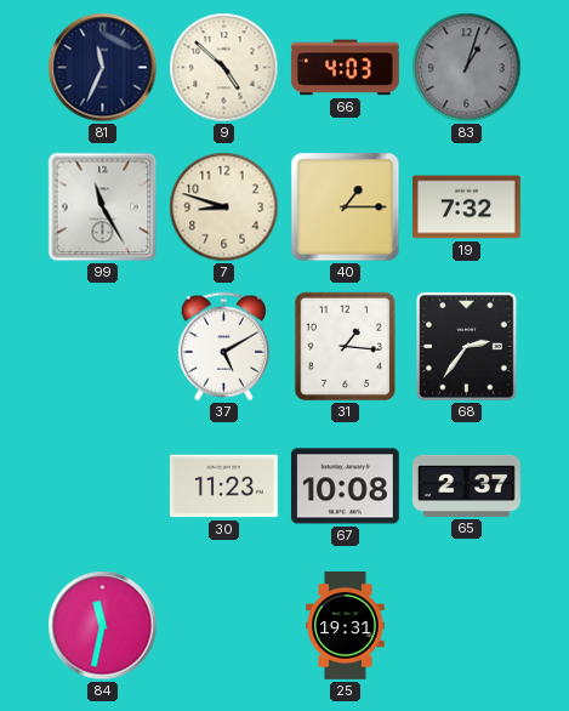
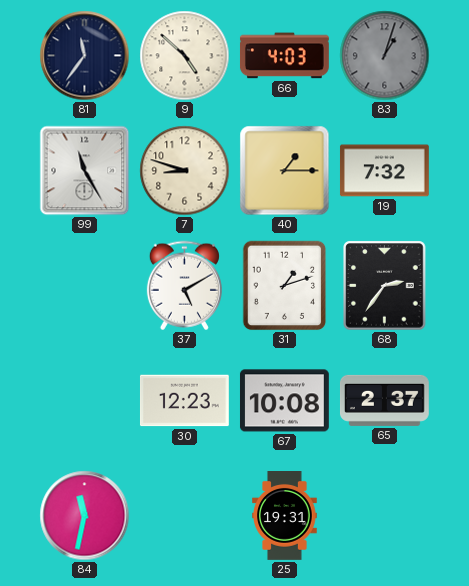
81: 11:34 -> 11:36
31: 1:16 -> 1:12
30: 11:23 -> 12:23
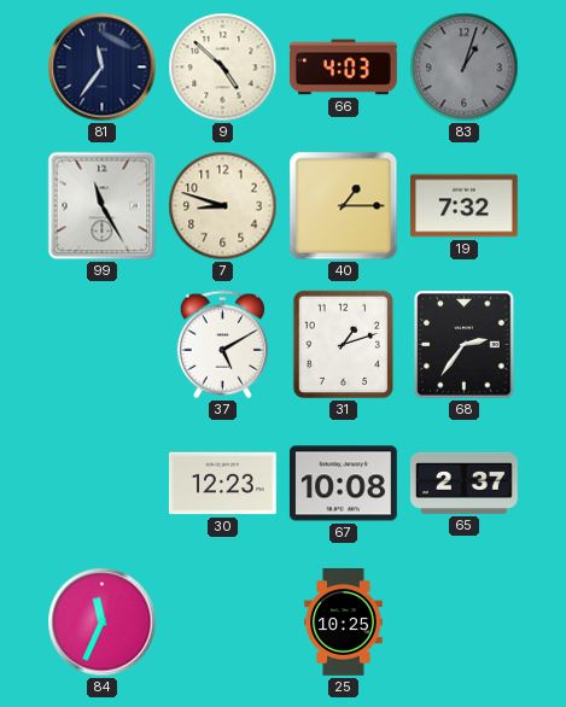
84: 11:32 -> 11:34
25: 19:31 -> 10:25
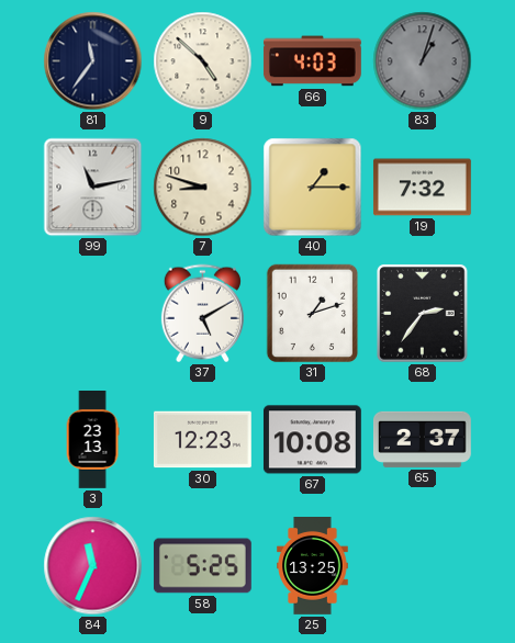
99: 11:25 -> 11:13
3: none -> 23:13
58: none -> 5:25
25: 10:25 -> 13:25
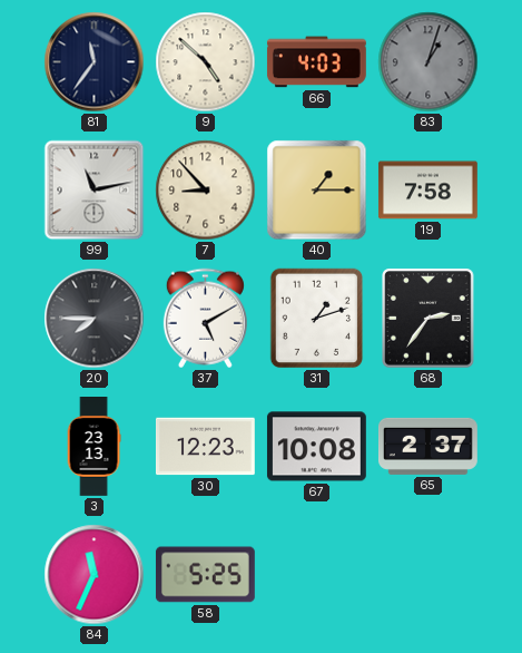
7: 8:48 -> 8:53
19: 7:32 -> 7:58
20: none -> 7:45
25: 13:25 -> none
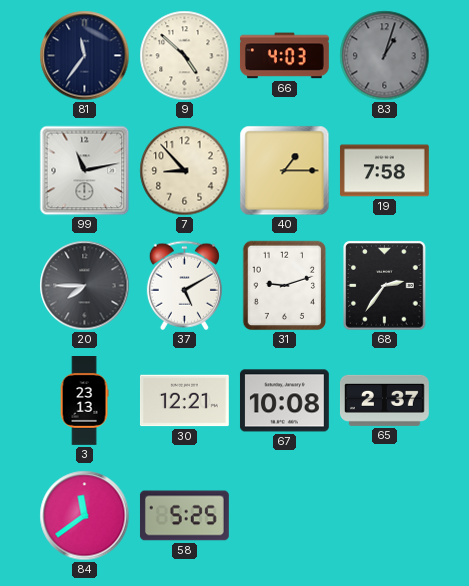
31: 1:12 -> 9:12
30: 12:23 -> 12:21
84: 11:34 -> 11:39
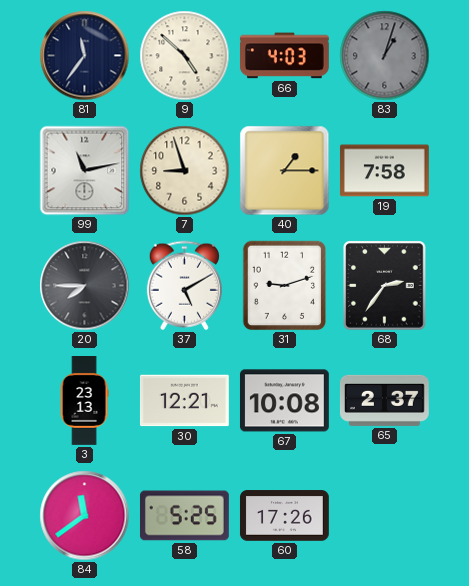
7: 8:53 -> 8:57
60: none -> 17:26
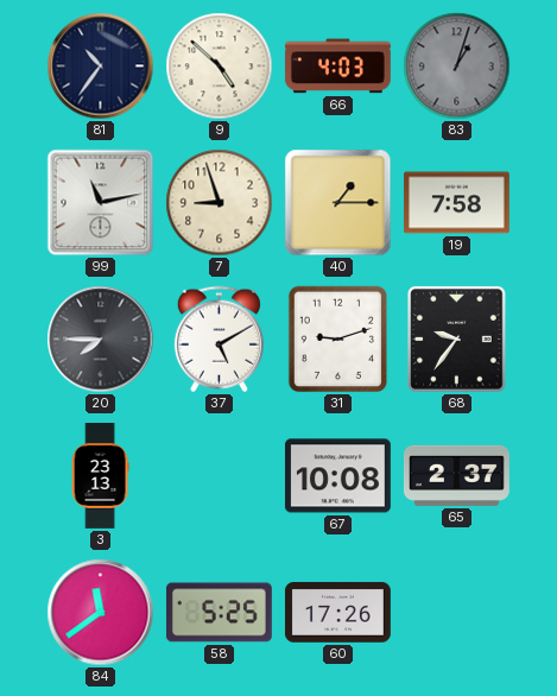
81: 11:36 -> 10:36
68: 2:36 -> 9:36
30: 12:21 -> none
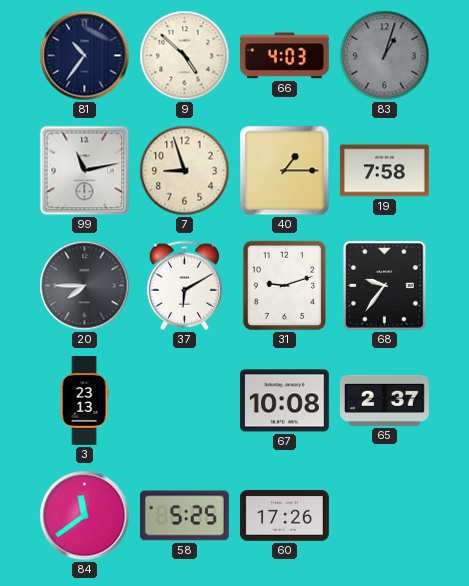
37: 5:10 -> 6:10
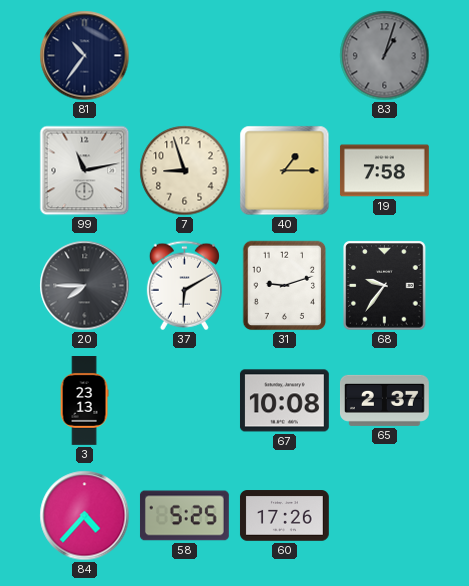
9: 4:52 -> none
66: 4:03 -> none
84: 11:39 -> 4:37
